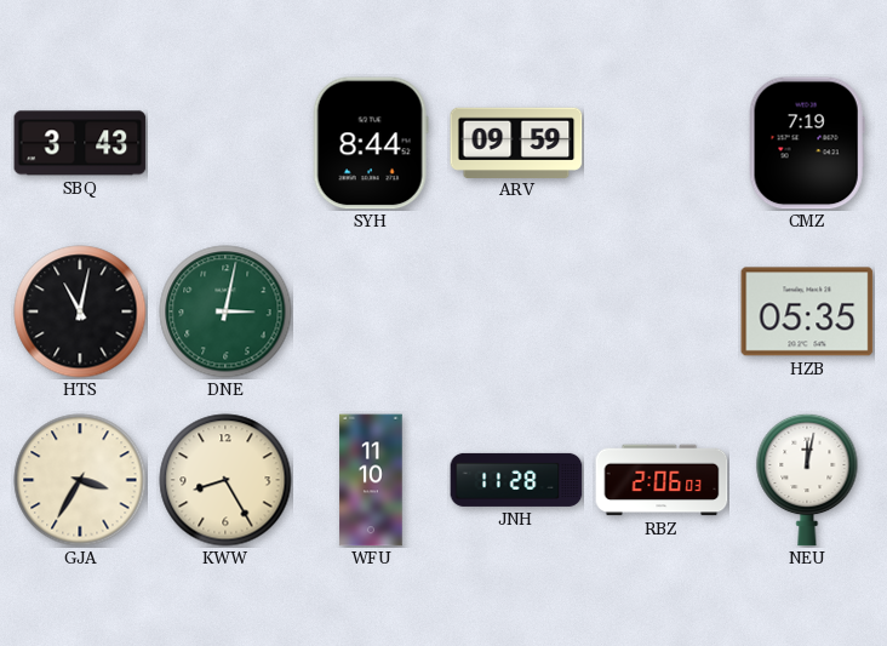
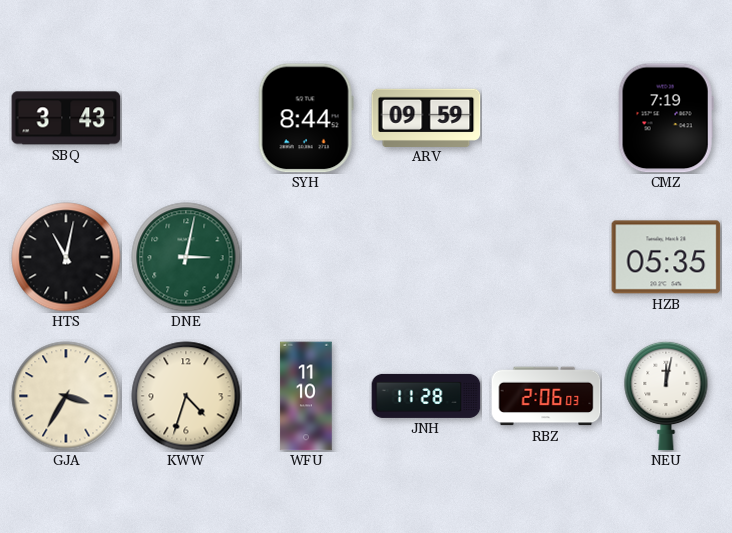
KWW: 8:25 -> 4:33
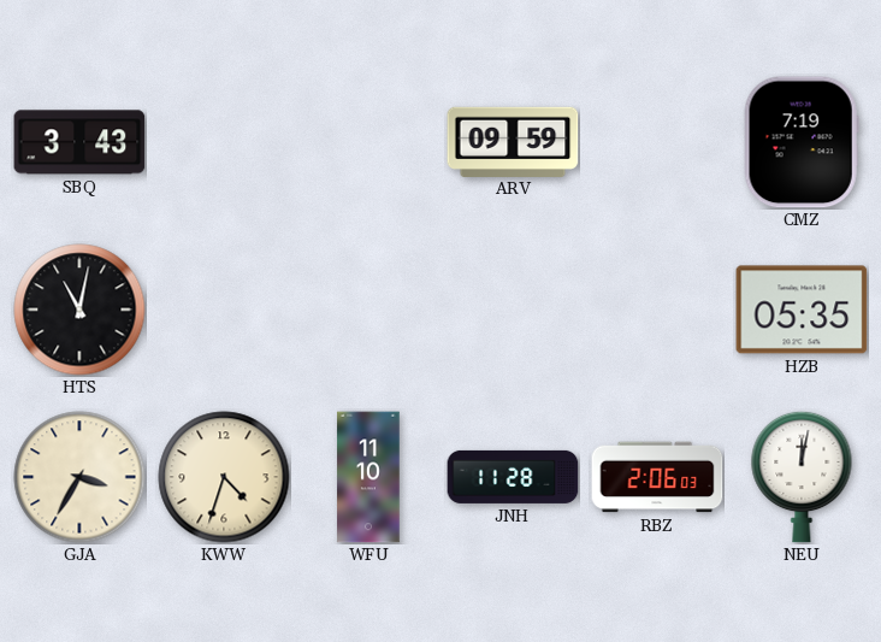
SYH: 8:44 -> none
DNE: 3:02 -> none
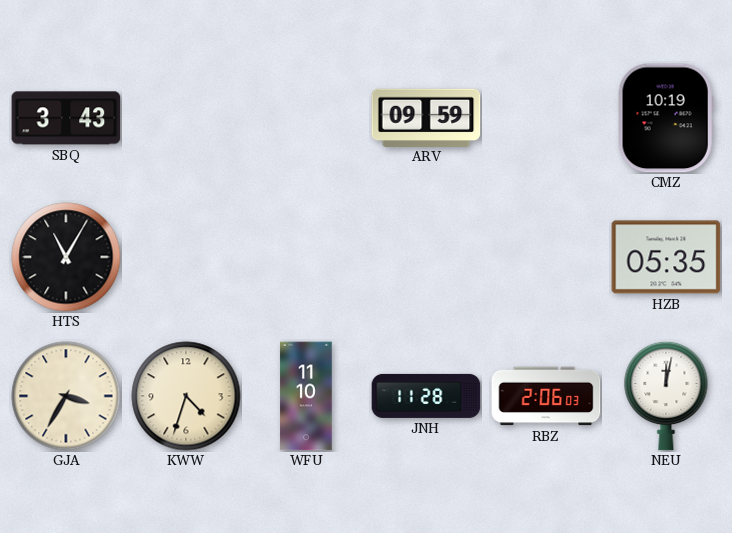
CMZ: 7:19 -> 10:19
HTS: 11:02 -> 11:05
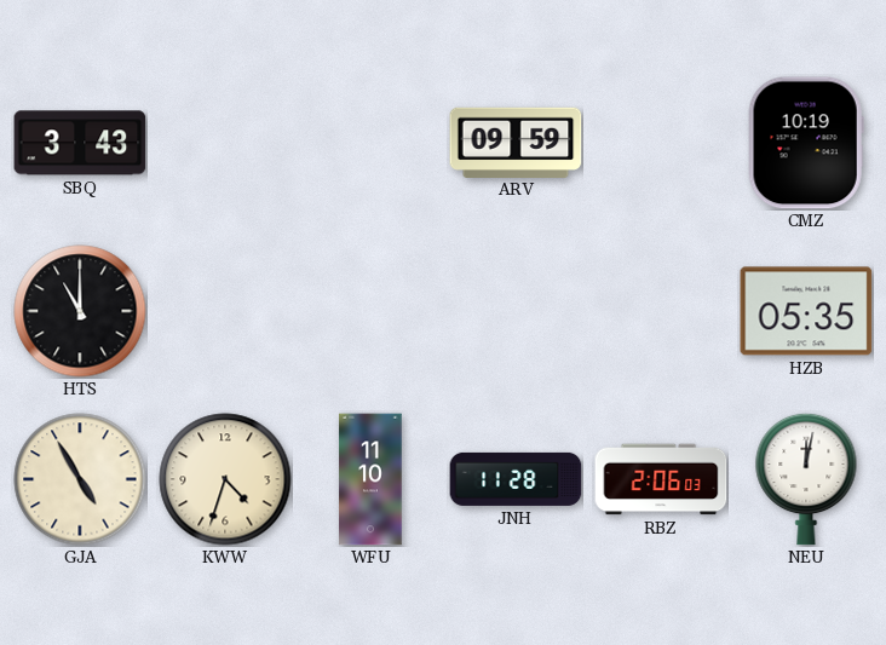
HTS: 11:05 -> 11:00
GJA: 3:35 -> 4:55
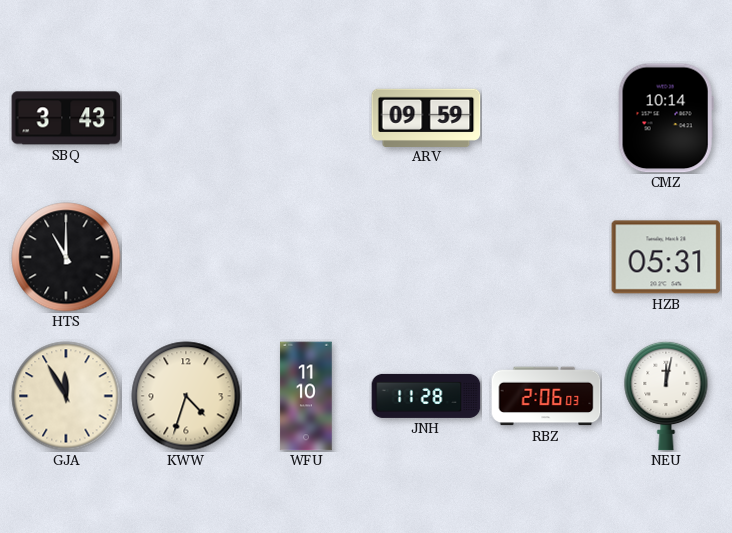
CMZ: 10:19 -> 10:14
HZB: 05:35 -> 05:31
GJA: 4:55 -> 11:55
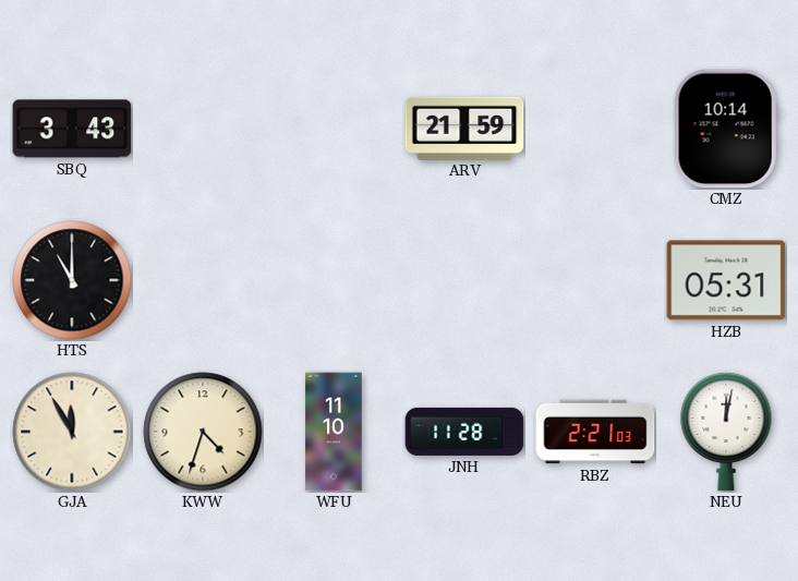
ARV: 09:59 -> 21:59
RBZ: 2:06 -> 2:21
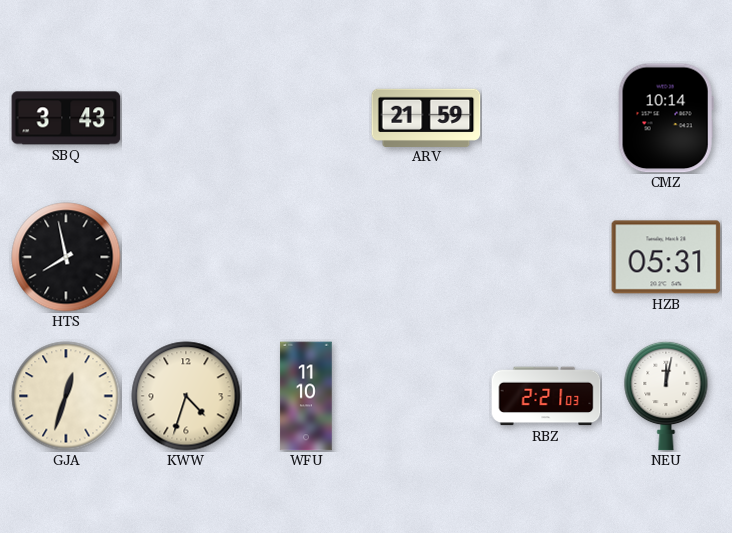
HTS: 11:00 -> 7:58
GJA: 11:55 -> 12:33
JNH: 11:28 -> none
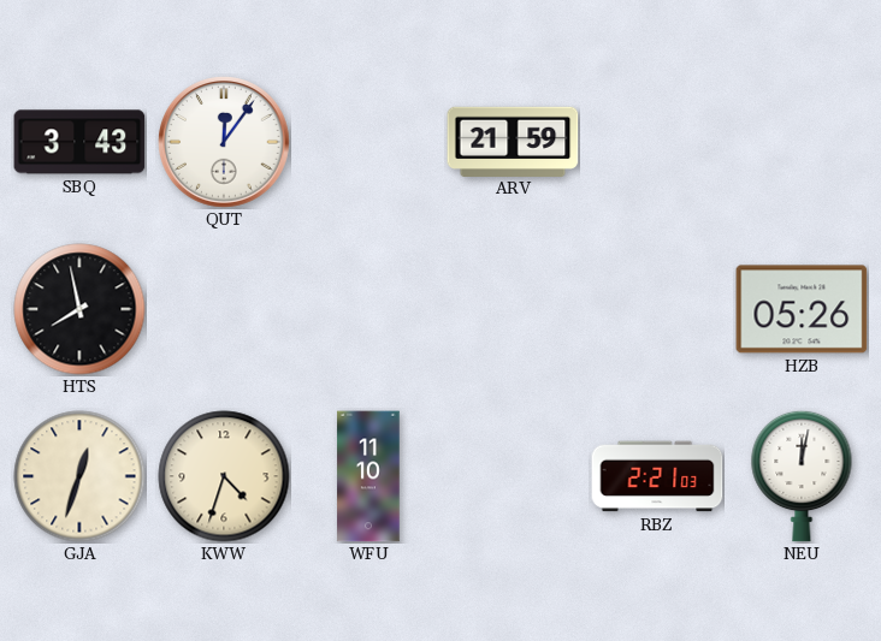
QUT: none -> 12:06
CMZ: 10:14 -> none
HZB: 05:31 -> 05:26
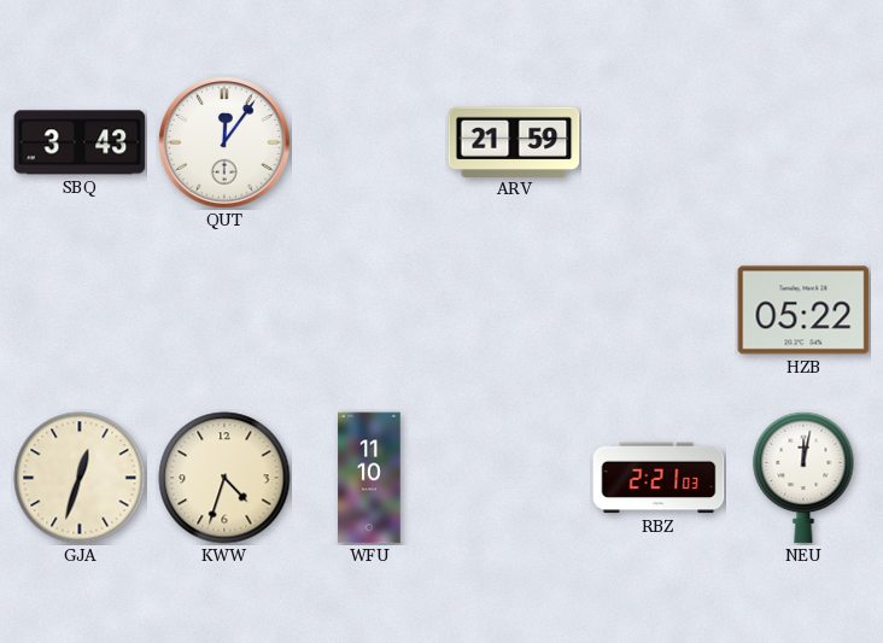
HTS: 7:58 -> none
HZB: 05:26 -> 05:22
